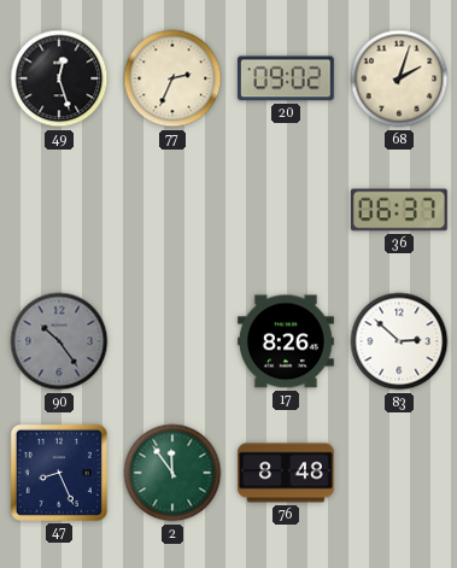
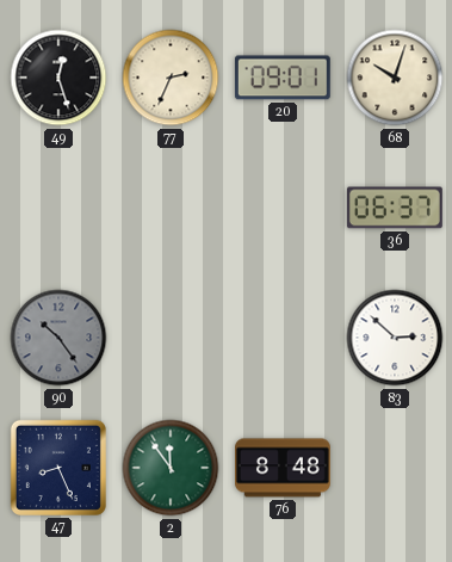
20: 09:02 -> 09:01
68: 2:03 -> 10:03
17: 8:26 -> none
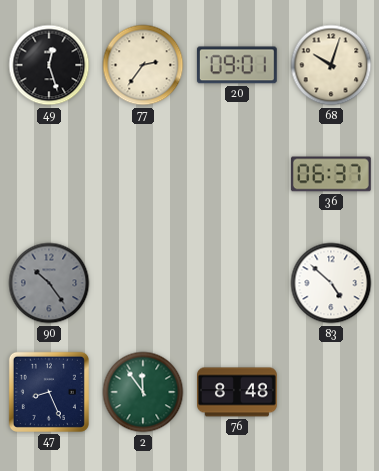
77: 2:34 -> 2:36
83: 2:52 -> 4:52
